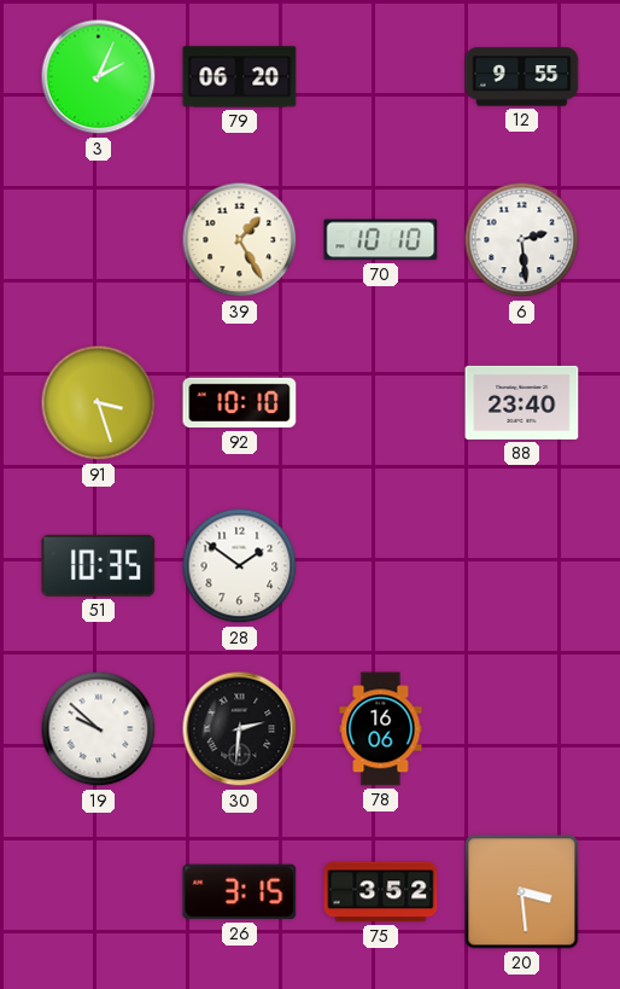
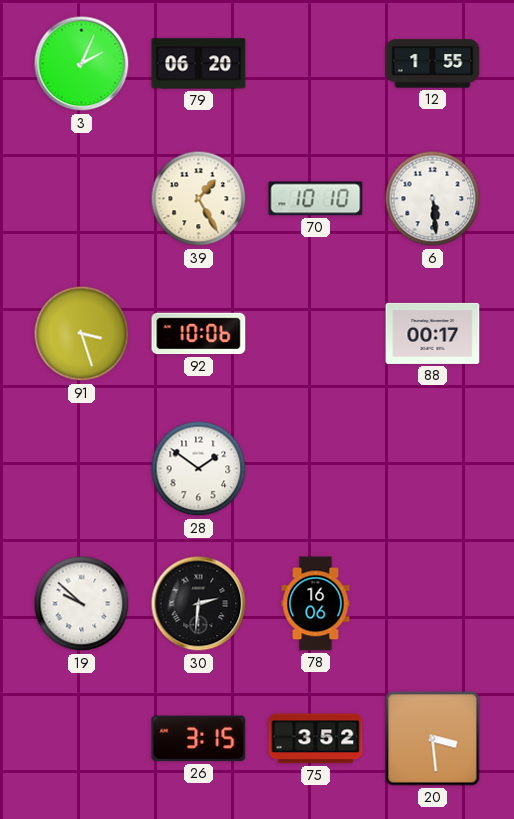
12: 9:55 -> 1:55
6: 2:29 -> 5:29
92: 10:10 -> 10:06
88: 23:40 -> 00:17
51: 10:35 -> none
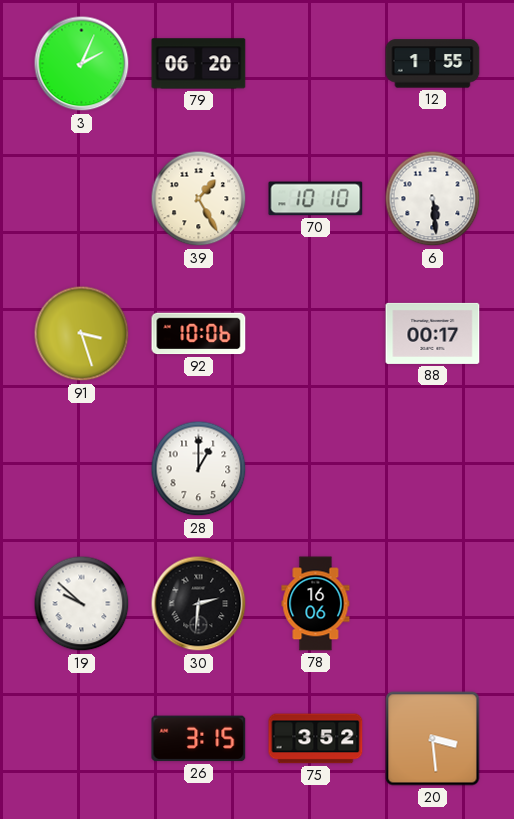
28: 1:51 -> 1:00
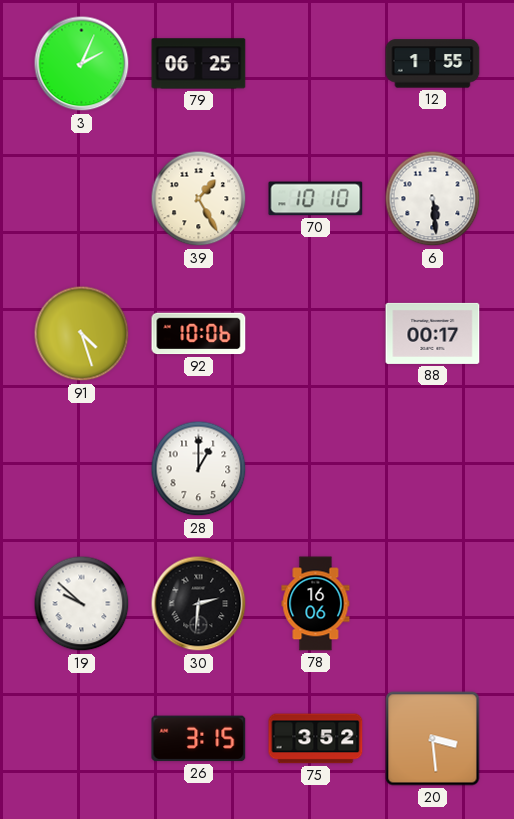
79: 06:20 -> 06:25
91: 3:27 -> 4:27
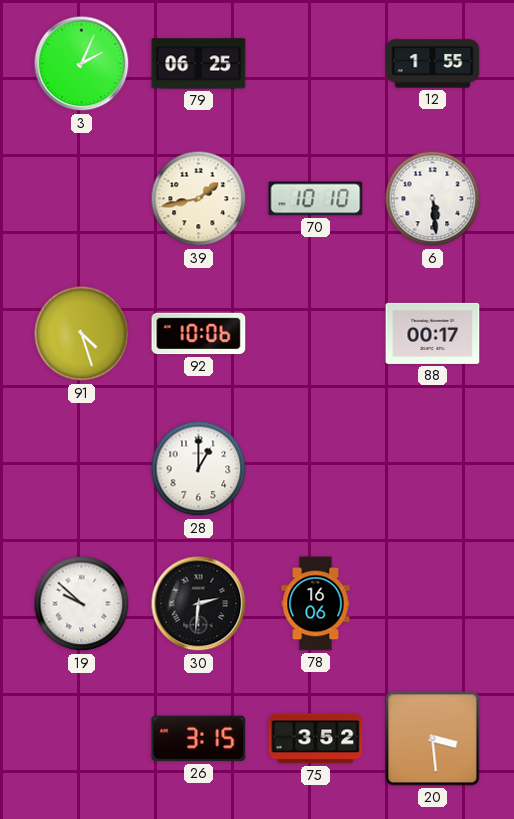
39: 1:25 -> 1:43
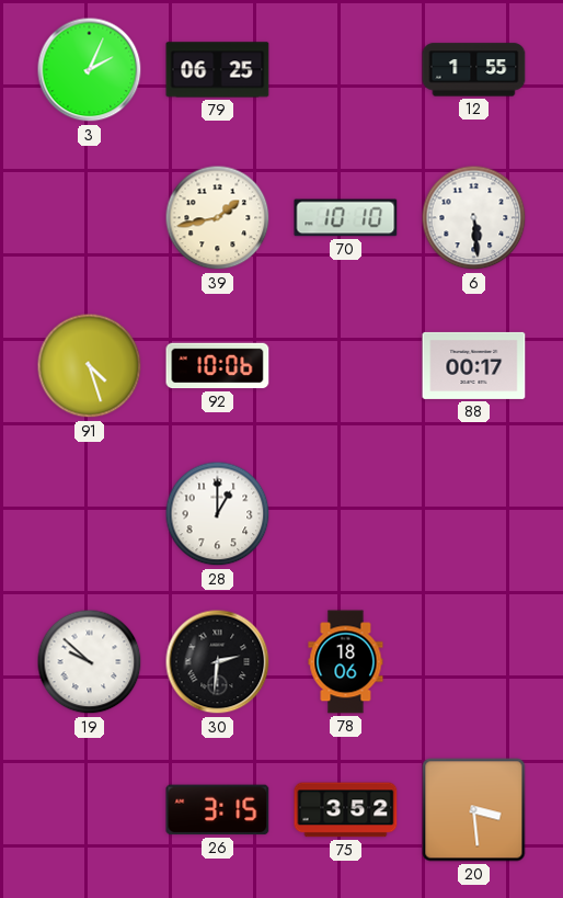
78: 16:06 -> 18:06
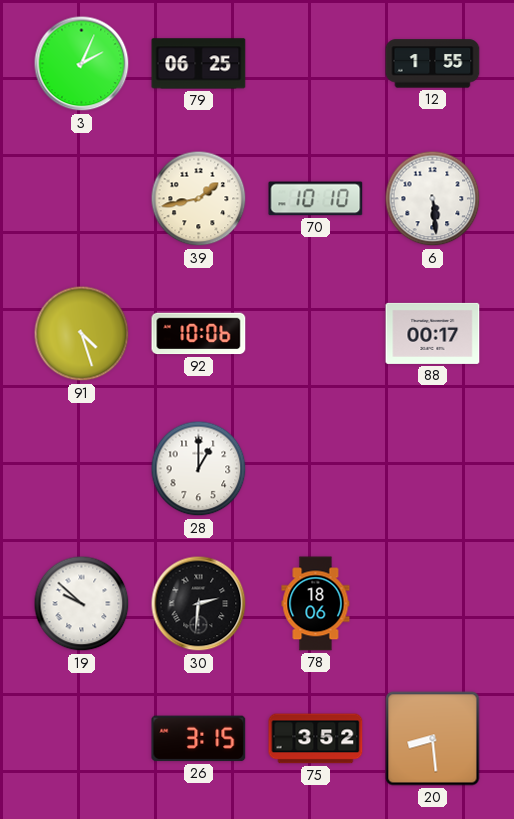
20: 3:29 -> 8:29
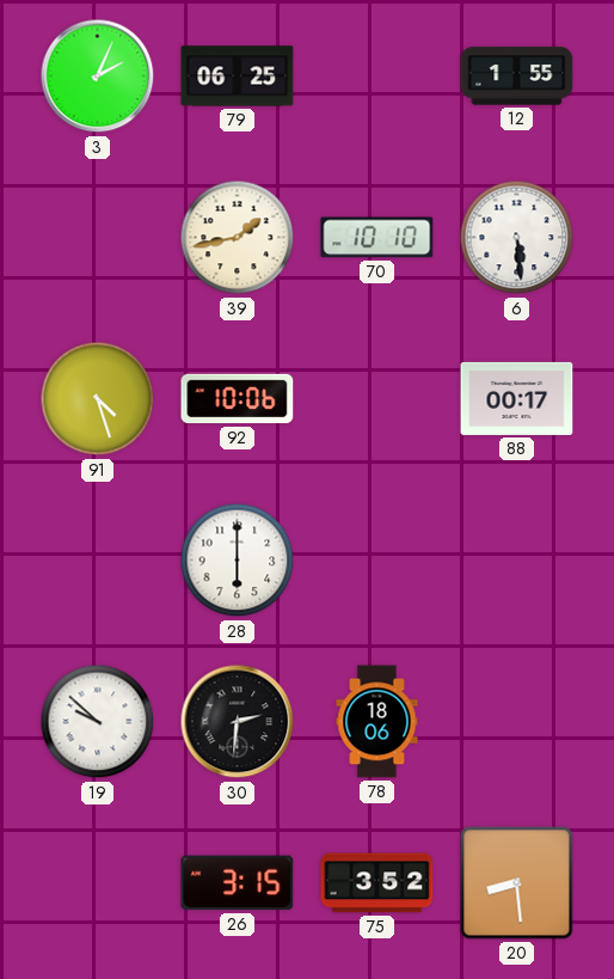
28: 1:00 -> 6:00
